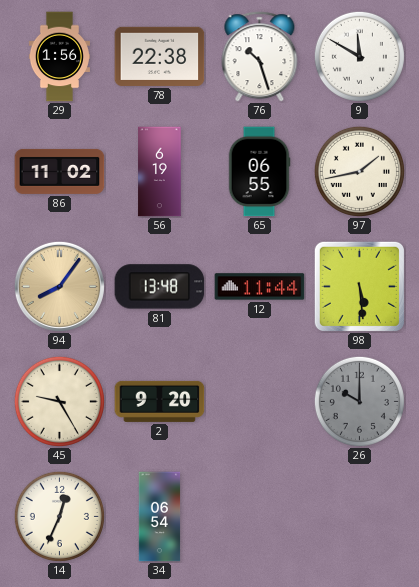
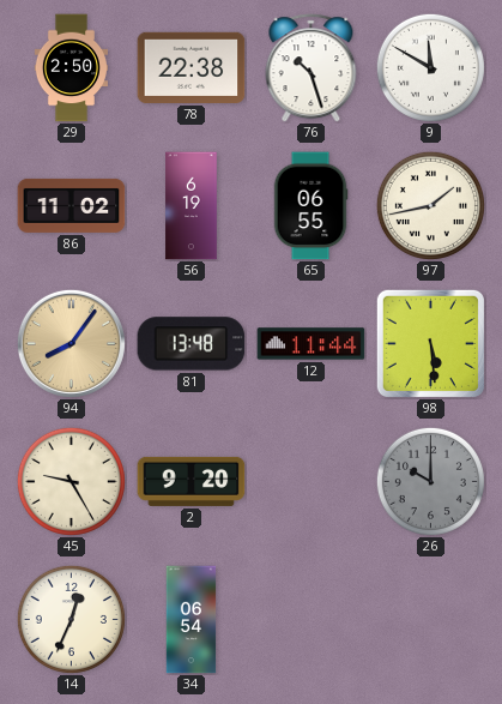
29: 1:56 -> 2:50
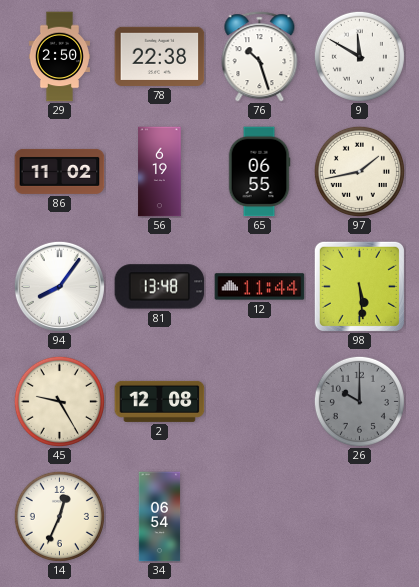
94 dial: champagne -> white
2: 9:20 -> 12:08
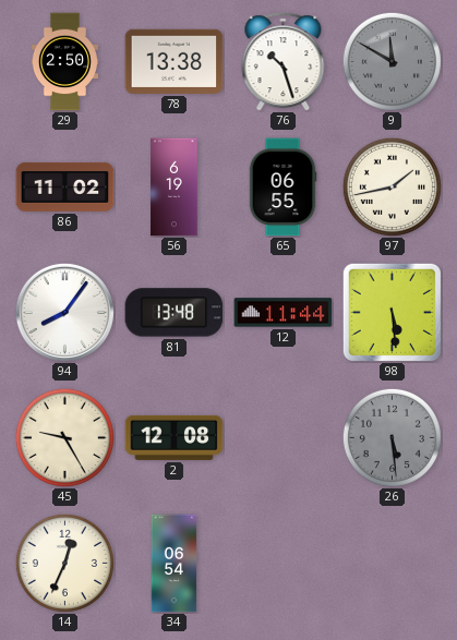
78: 22:38 -> 13:38
9 dial: white -> grey
26: 10:00 -> 5:29
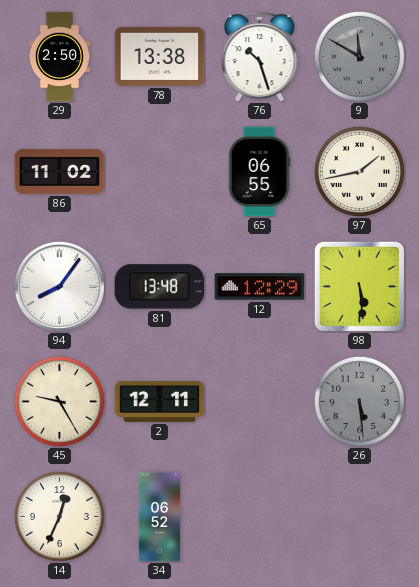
56: 6:19 -> none
12: 11:44 -> 12:29
2: 12:08 -> 12:11
34: 06:54 -> 06:52
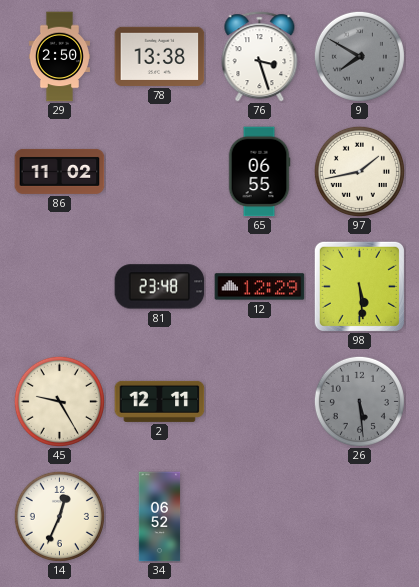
76: 10:27 -> 3:27
9: 11:50 -> 7:50
94: 8:06 -> none
81: 13:48 -> 23:48
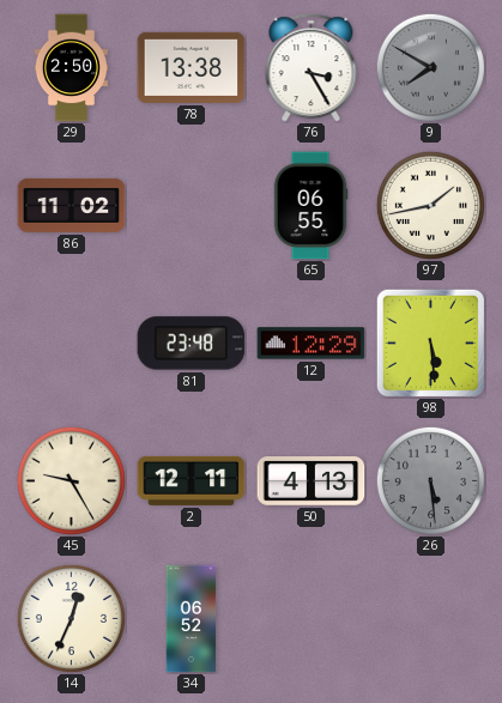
76: 3:27 -> 3:25
50: none -> 4:13
